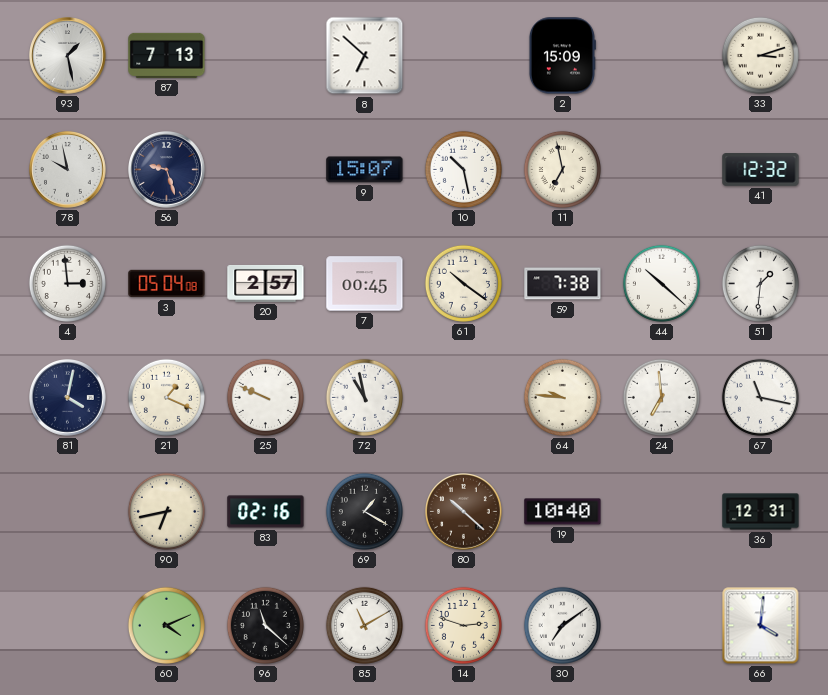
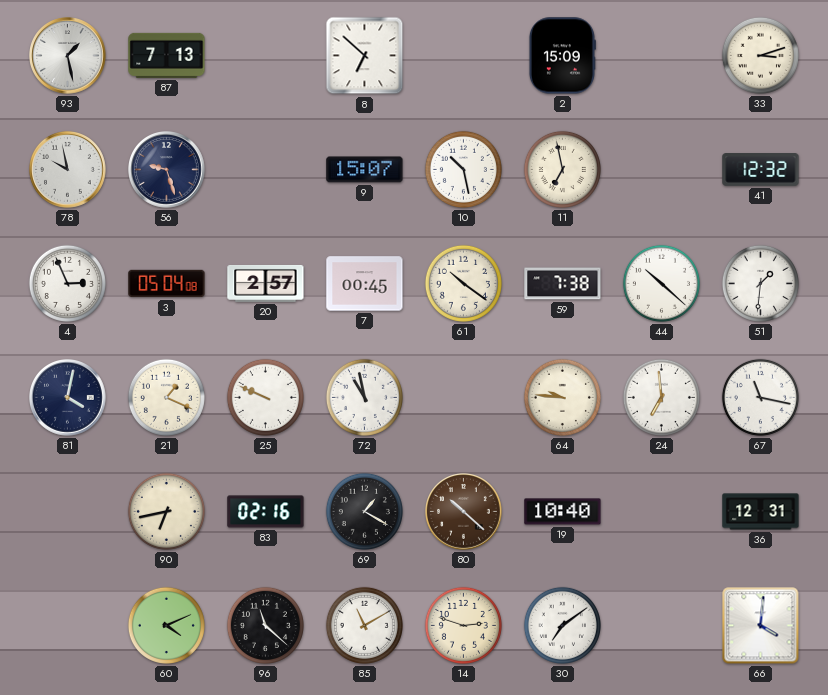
4: 2:59 -> 2:56
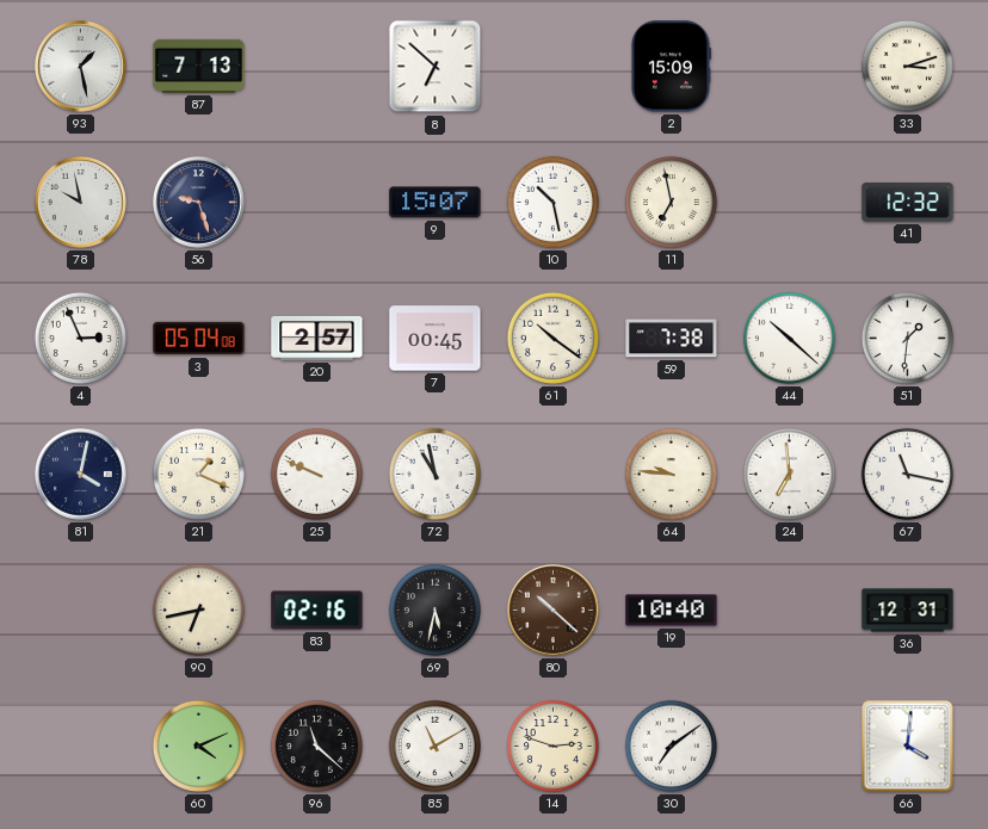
69: 1:20 -> 5:32
